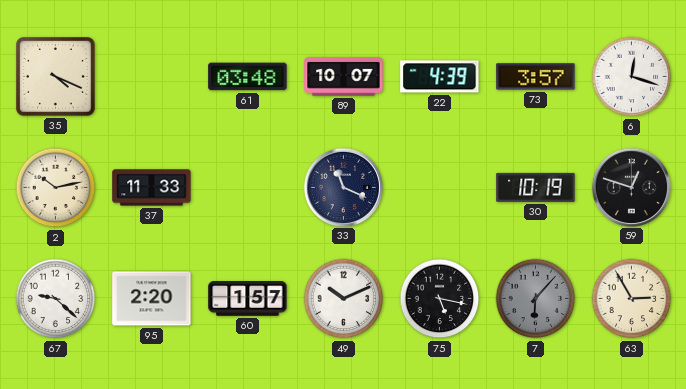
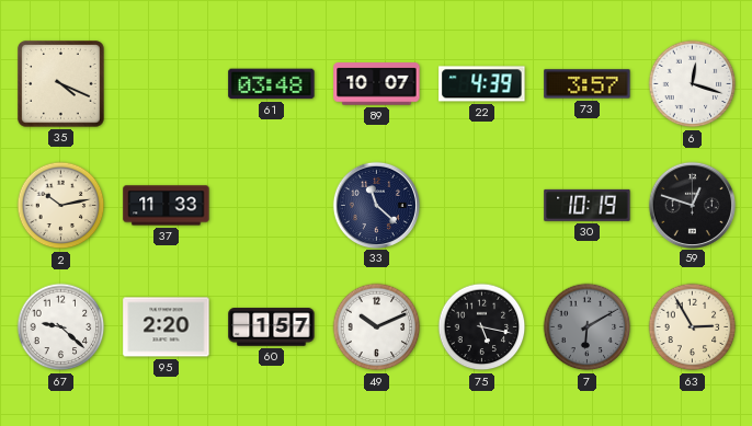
33: 11:19 -> 11:22
7: 6:07 -> 6:10
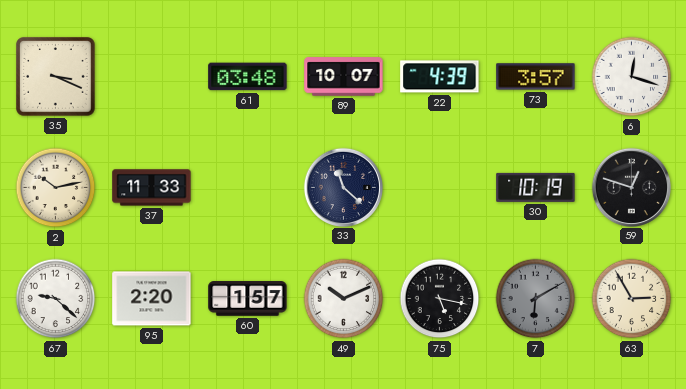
35: 4:19 -> 3:19
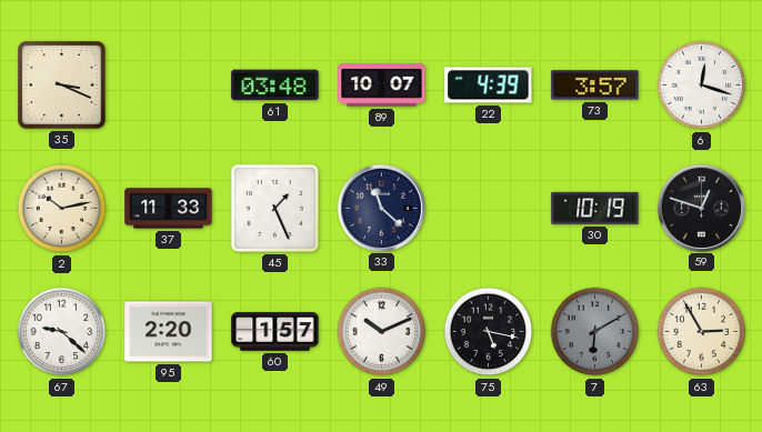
45: none -> 1:26
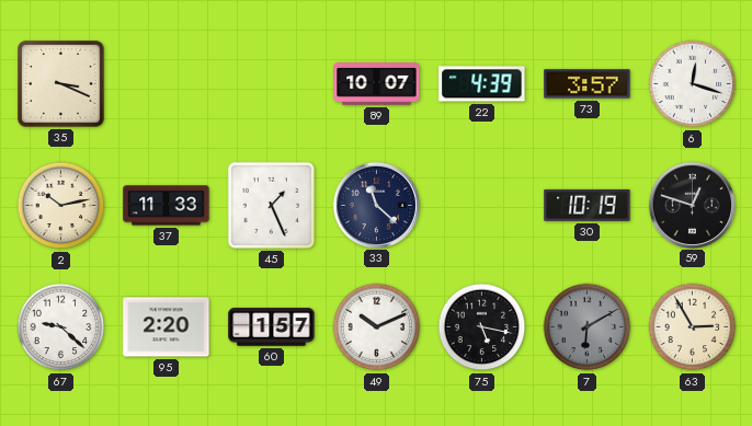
61: 03:48 -> none
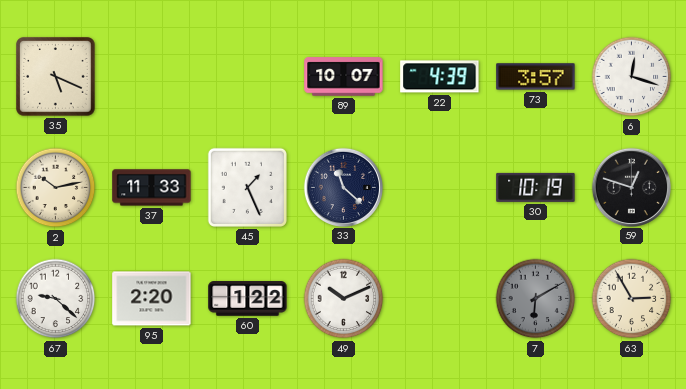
35: 3:19 -> 5:19
60: 1:57 -> 1:22
75: 5:17 -> none
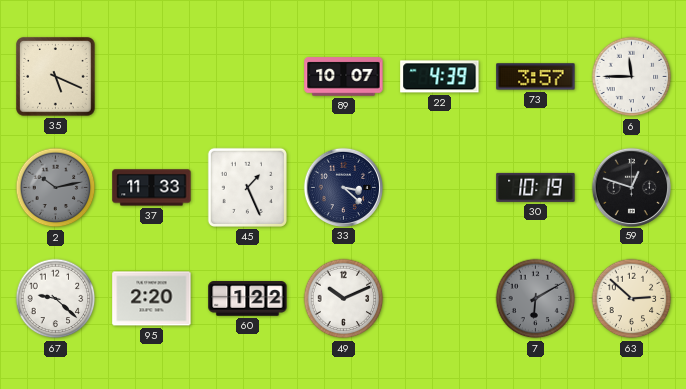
6: 12:18 -> 11:45
2 dial: cream -> grey
33: 11:22 -> 3:22
63: 2:55 -> 2:52
